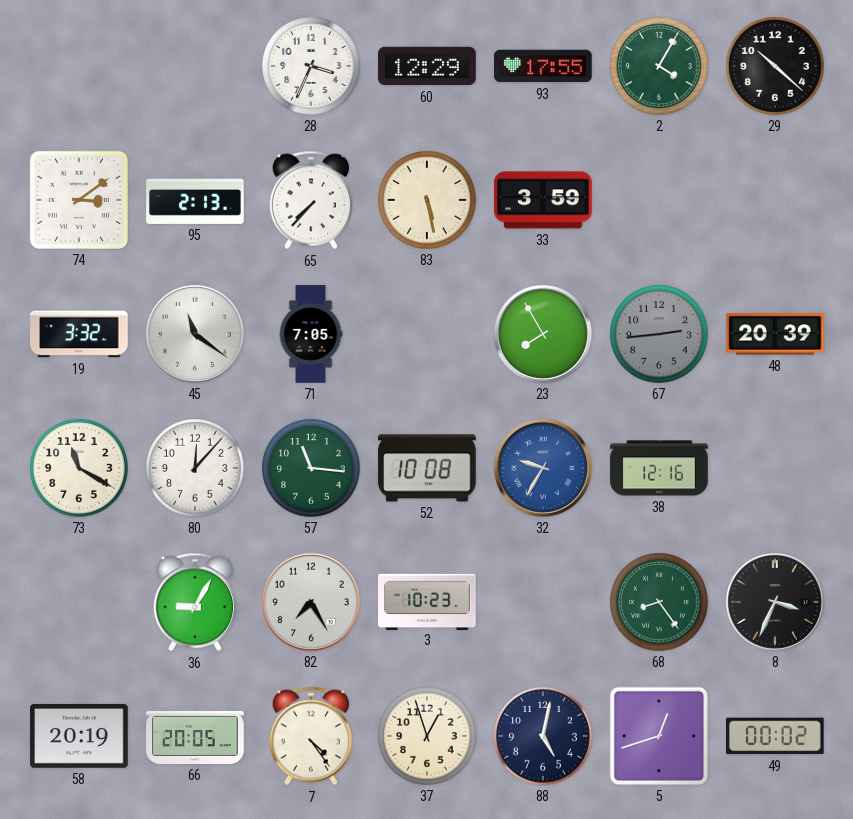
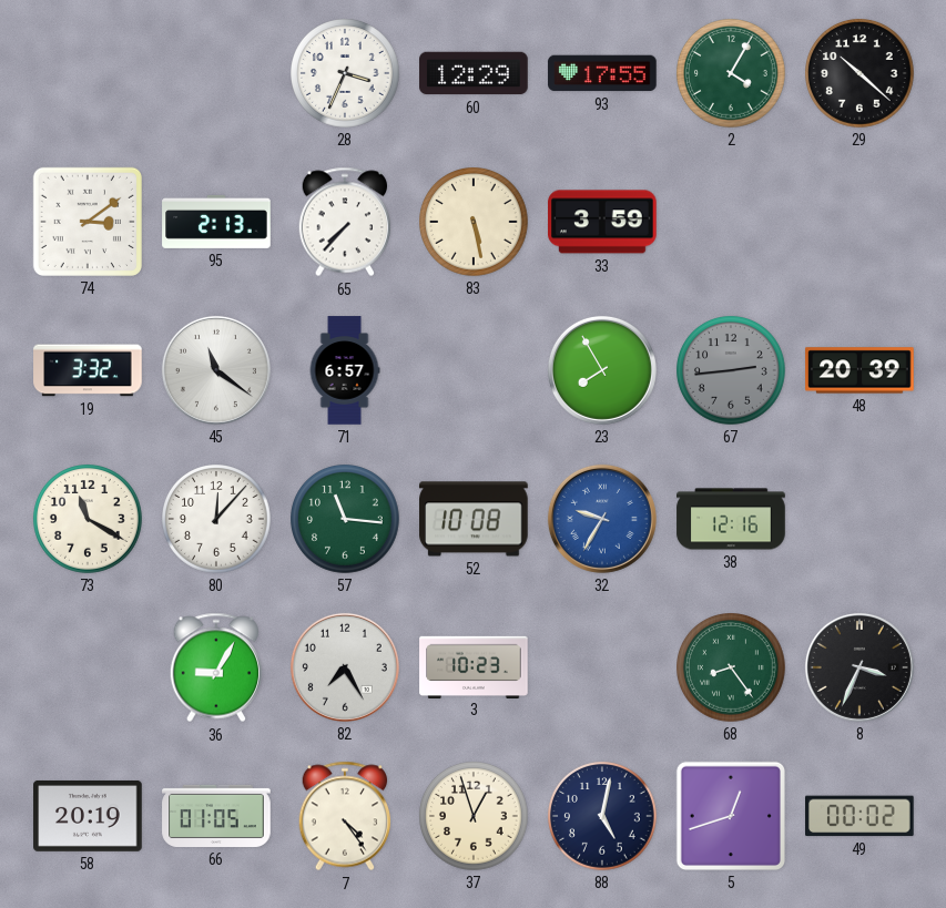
71: 7:05 -> 6:57
66: 20:05 -> 01:05
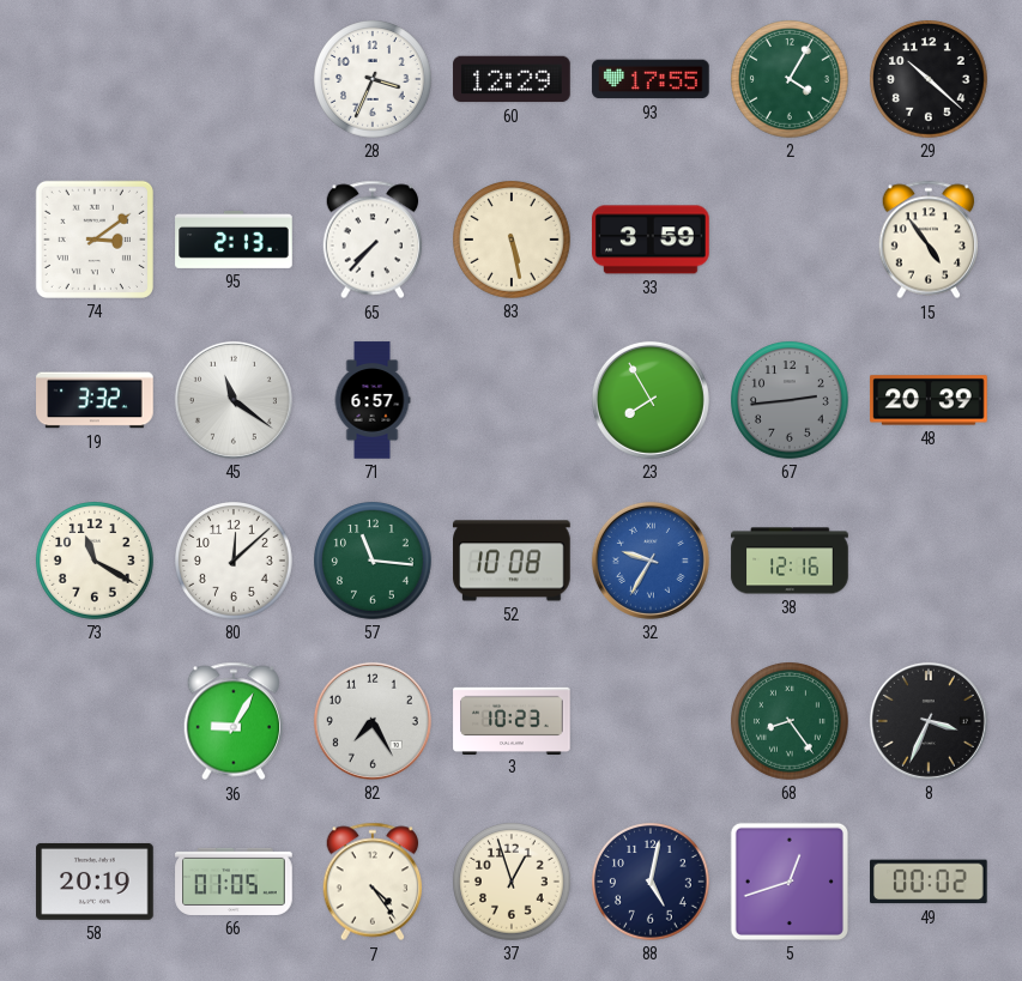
15: none -> 4:54
80: 12:07 -> 12:08
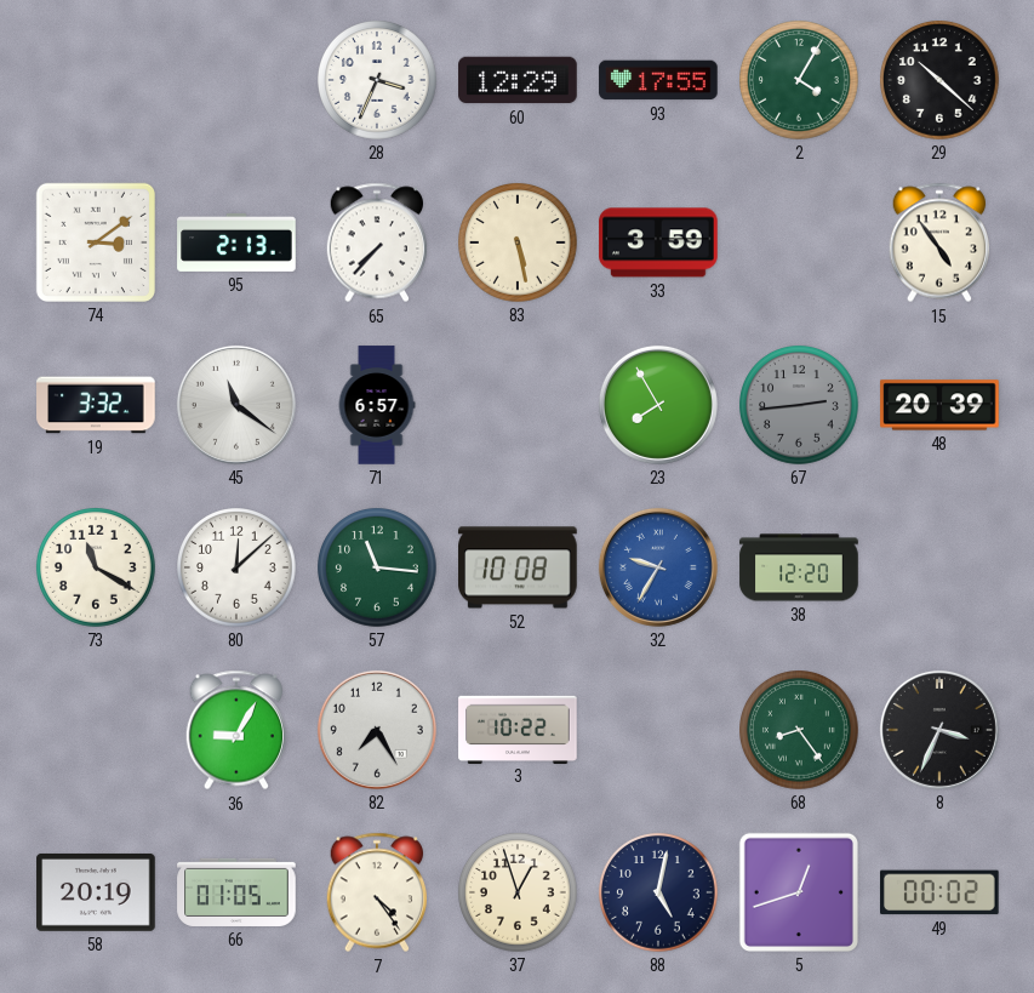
38: 12:16 -> 12:20
3: 10:23 -> 10:22
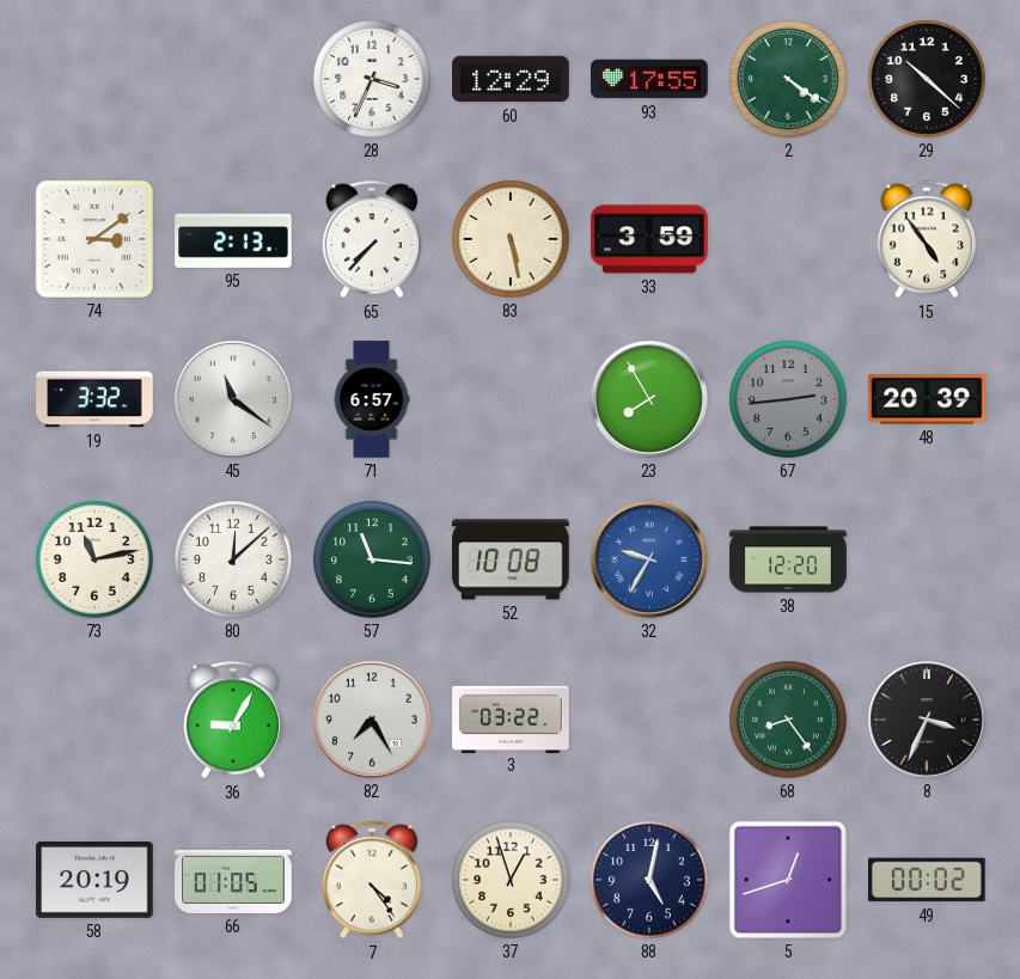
2: 4:05 -> 4:21
73: 11:20 -> 11:13
3: 10:22 -> 03:22
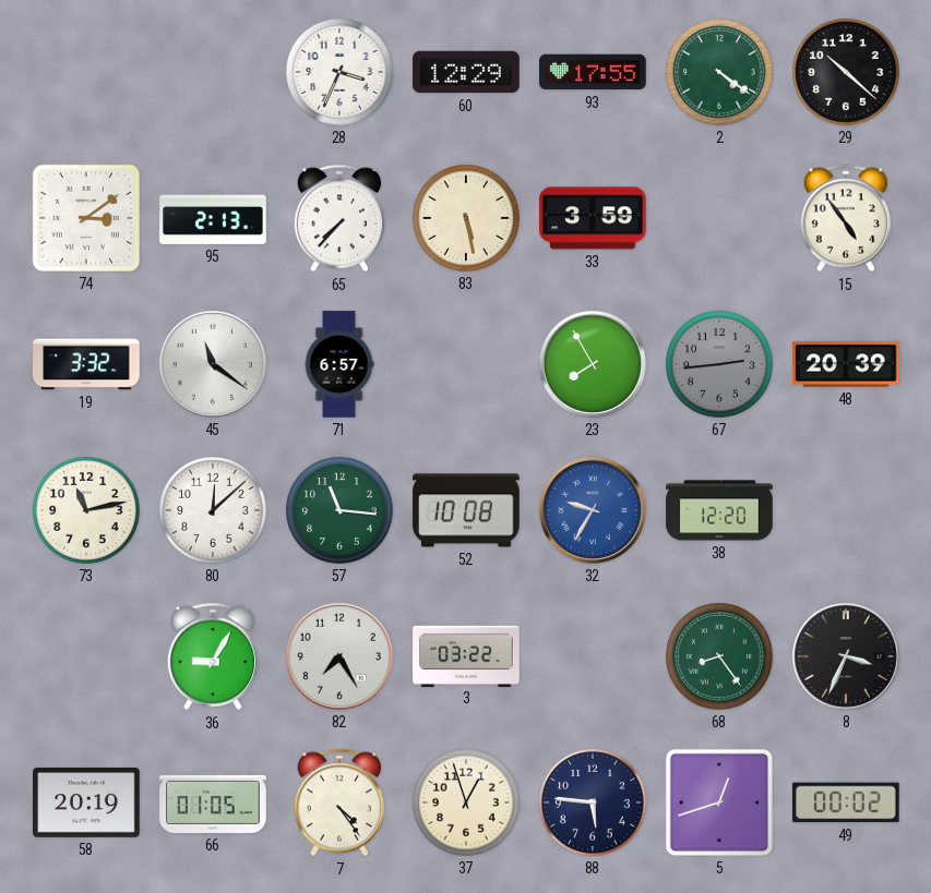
88: 5:02 -> 5:46
